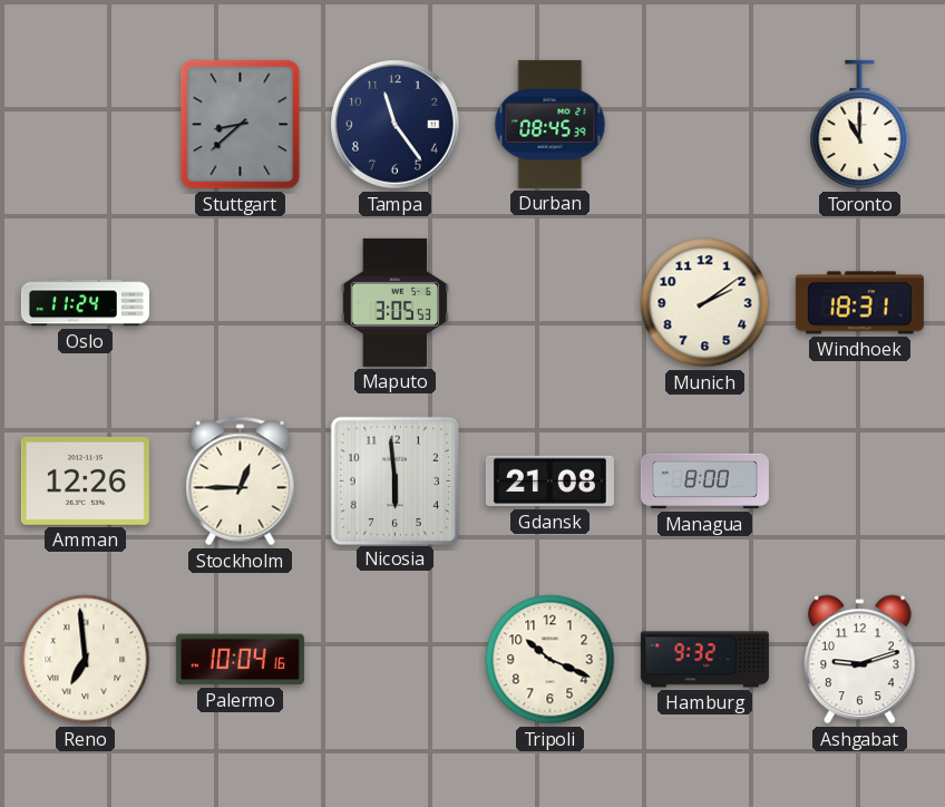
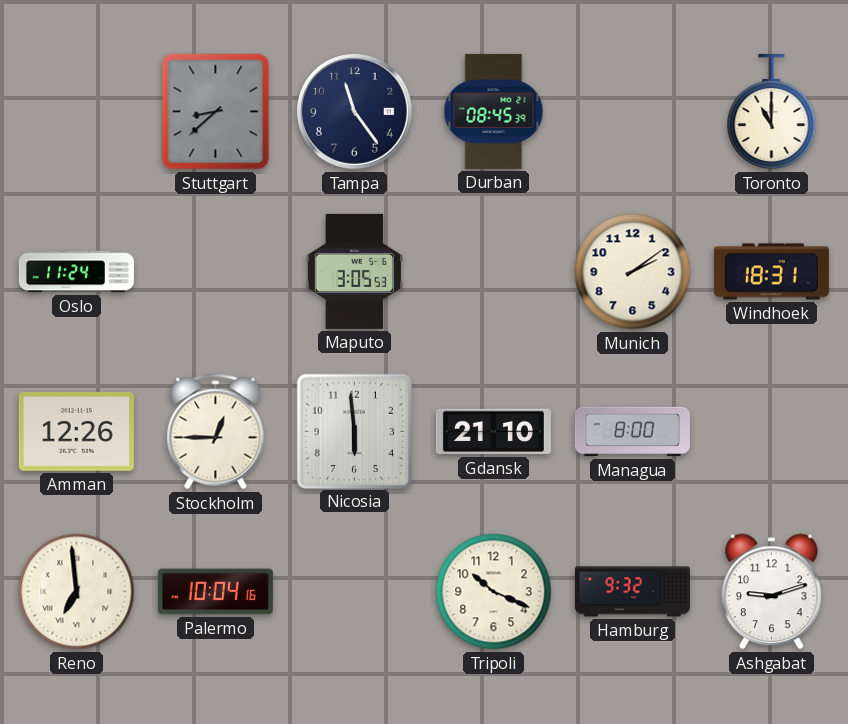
Gdansk: 21:08 -> 21:10
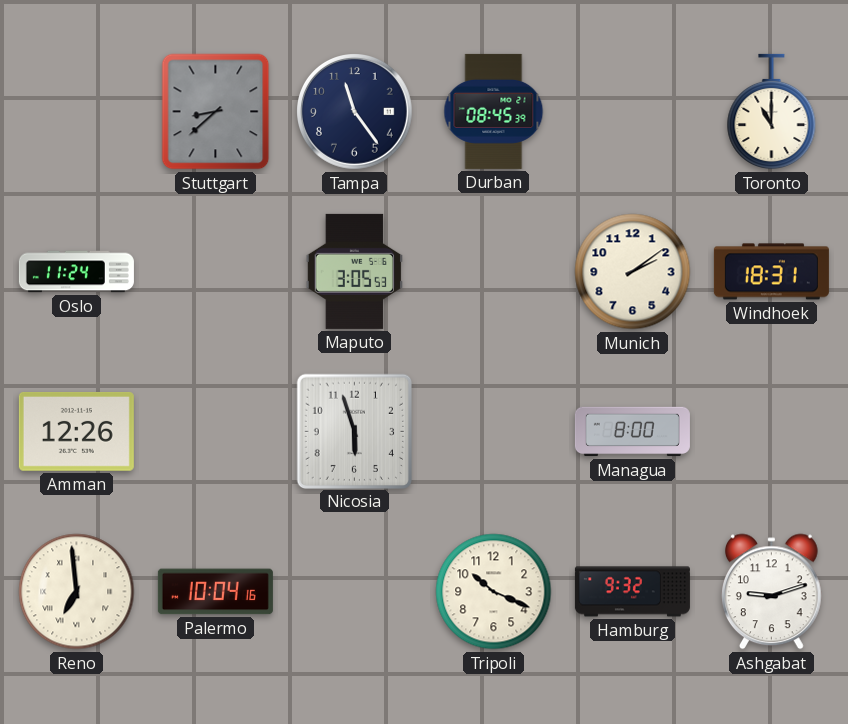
Stockholm: 12:45 -> none
Nicosia: 5:59 -> 5:57
Gdansk: 21:10 -> none
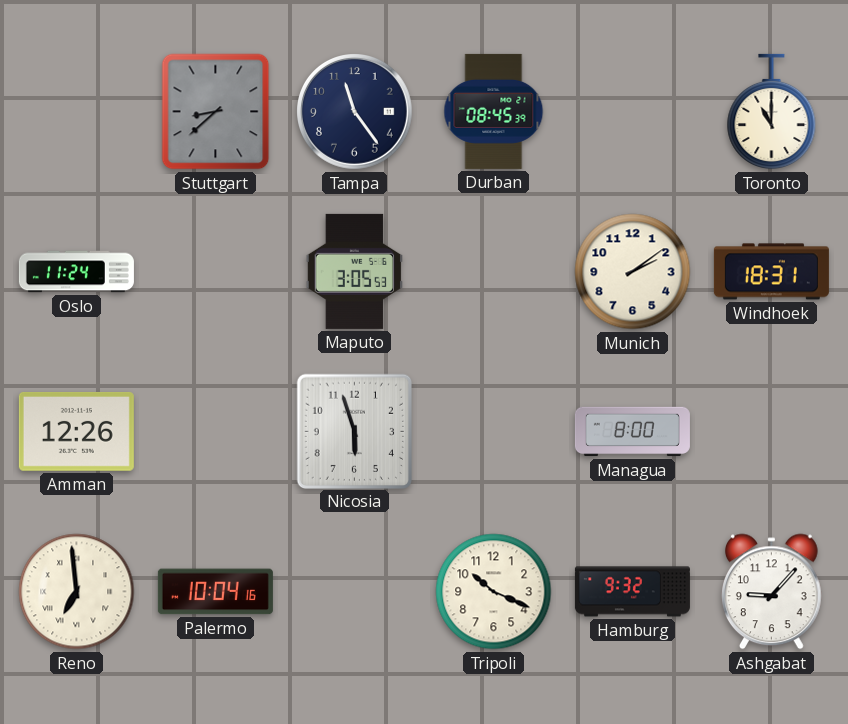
Ashgabat: 9:12 -> 9:07
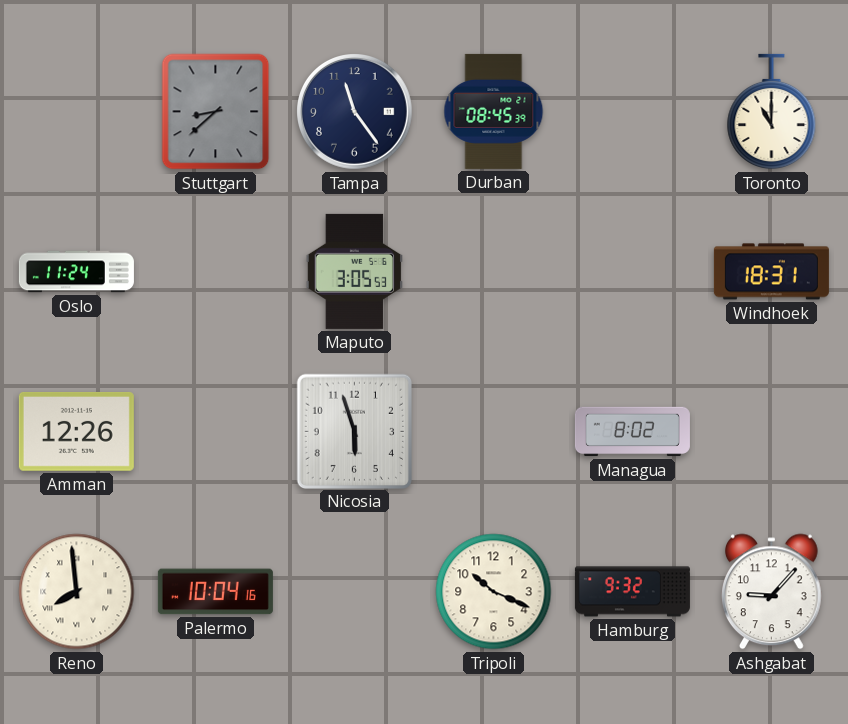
Munich: 2:09 -> none
Managua: 8:00 -> 8:02
Reno: 6:59 -> 7:59
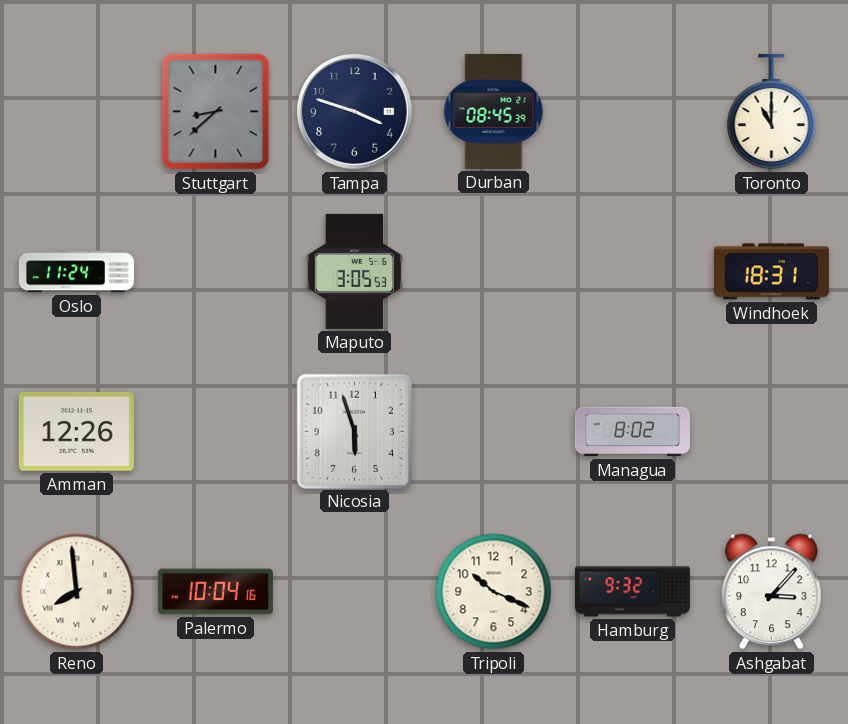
Tampa: 11:24 -> 3:48
Ashgabat: 9:07 -> 3:07
